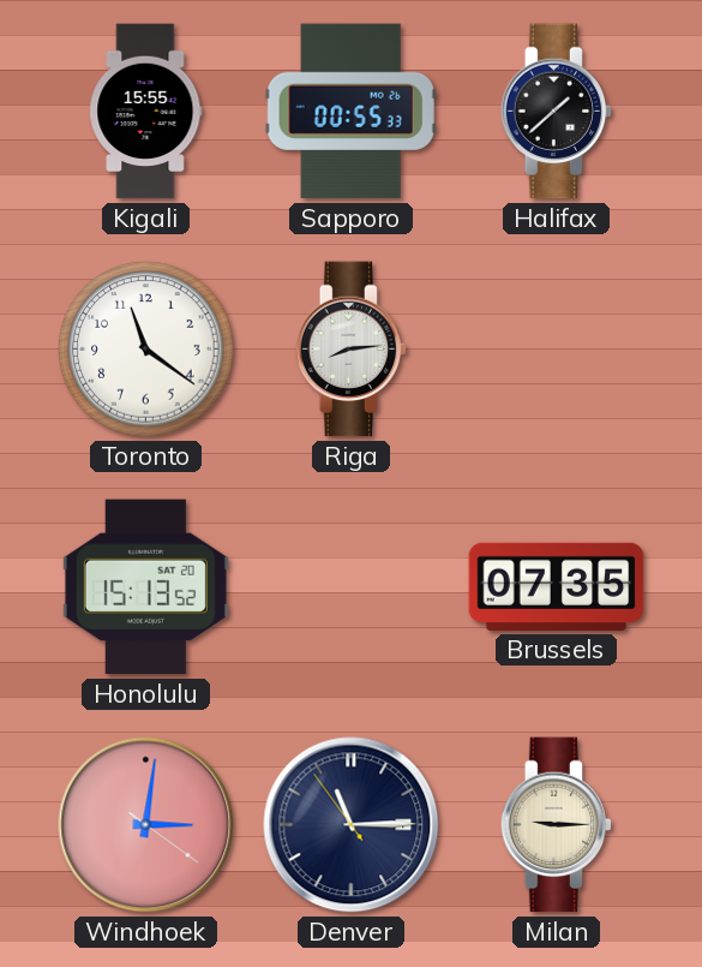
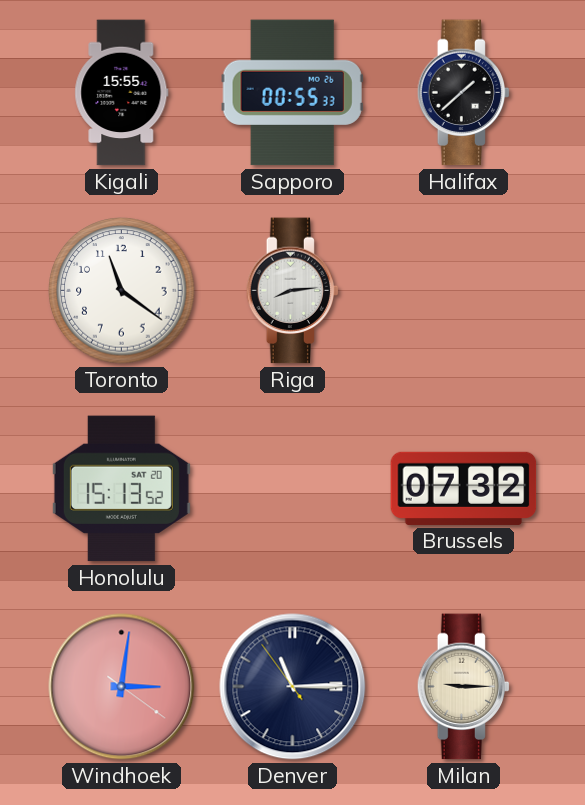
Brussels: 07:35 -> 07:32
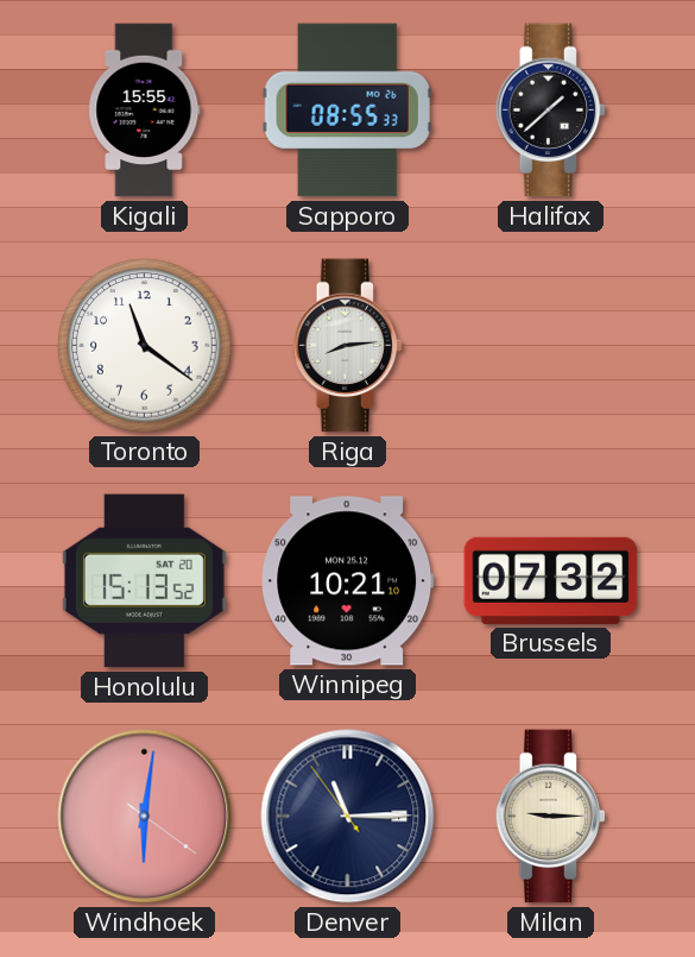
Sapporo: 00:55 -> 08:55
Winnipeg: none -> 10:21
Windhoek: 3:01 -> 6:01
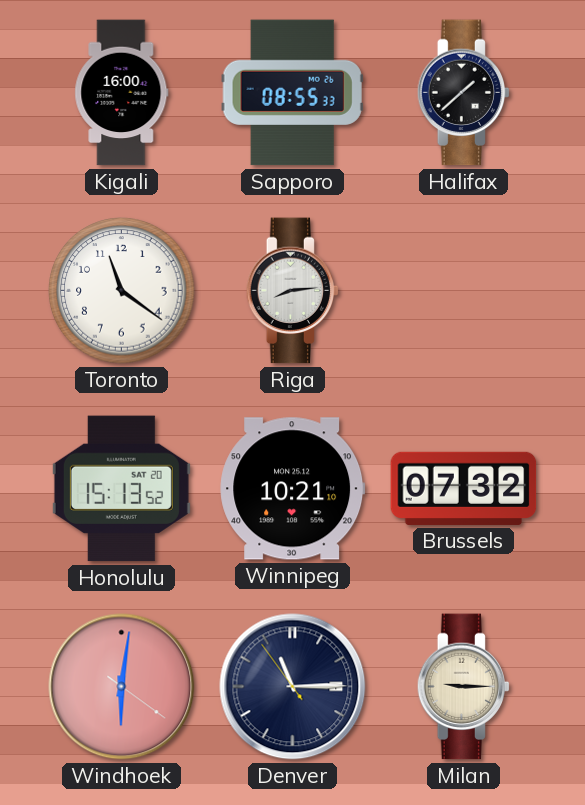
Kigali: 15:55 -> 16:00
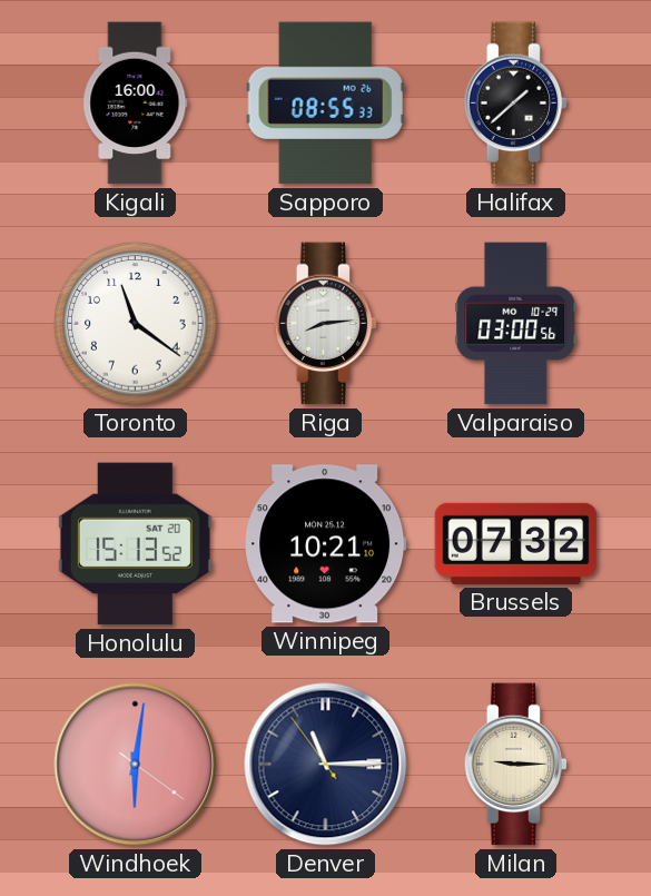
Valparaiso: none -> 03:00
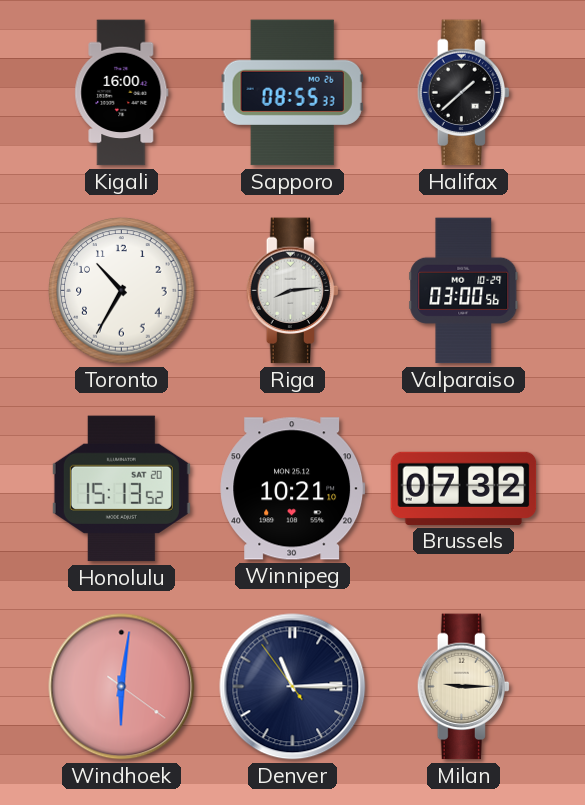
Toronto: 11:21 -> 10:35
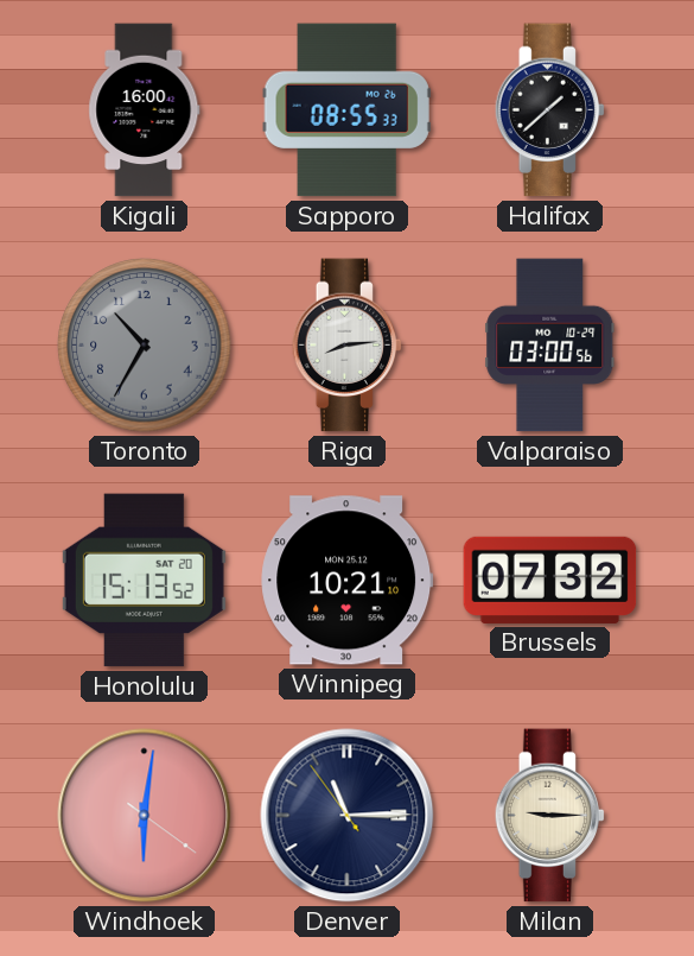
Toronto dial: white -> grey
